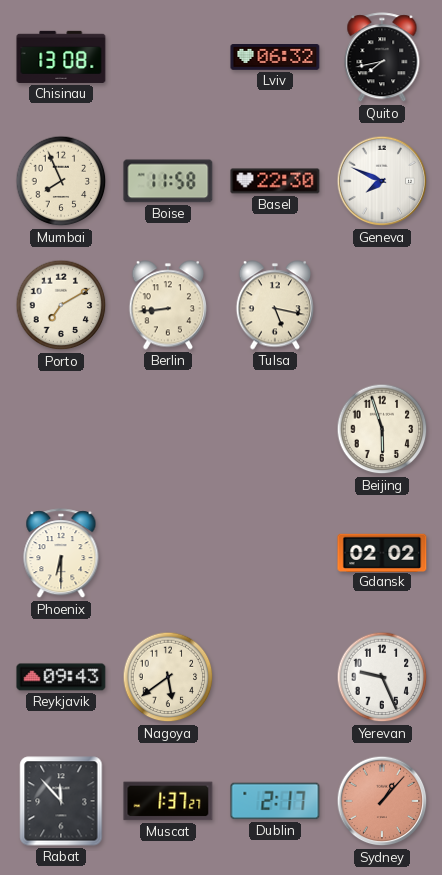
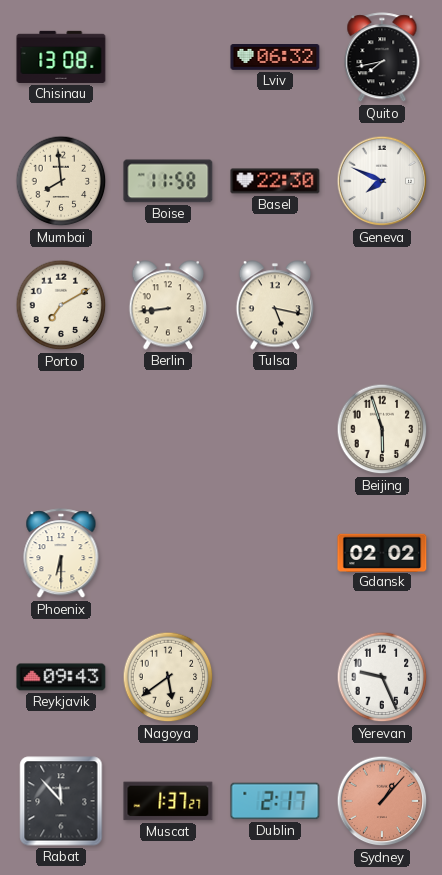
Mumbai: 7:56 -> 7:59
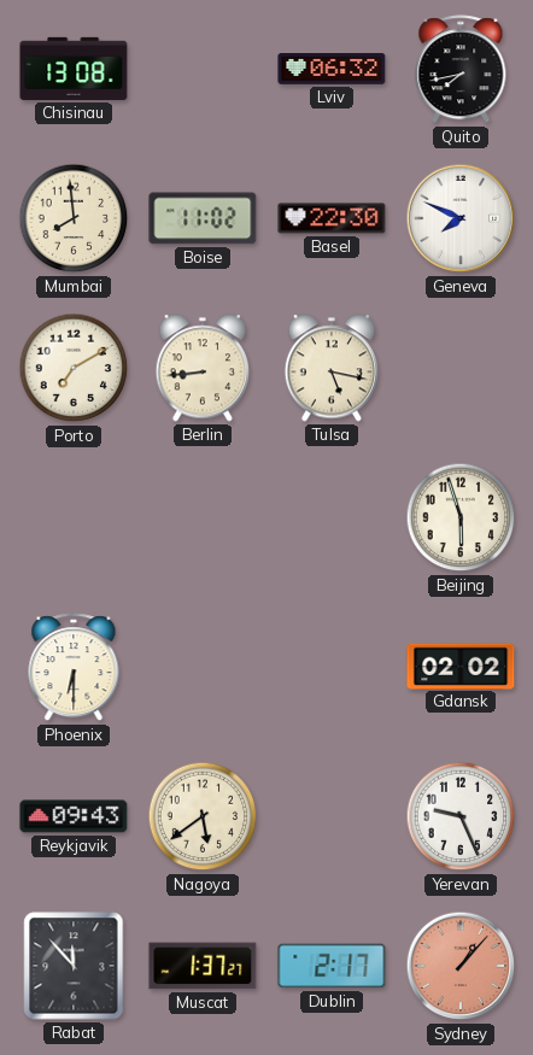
Boise: 11:58 -> 11:02
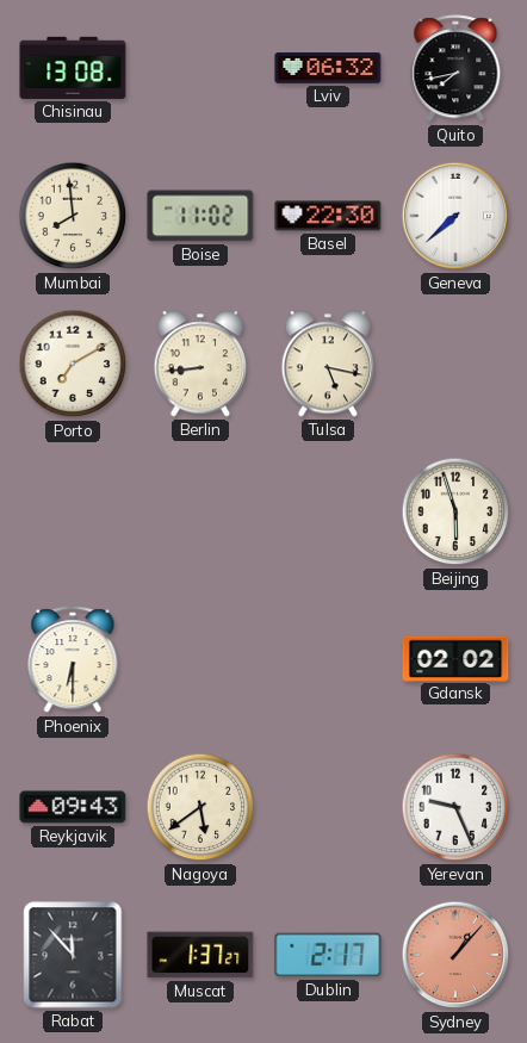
Geneva: 7:49 -> 7:38
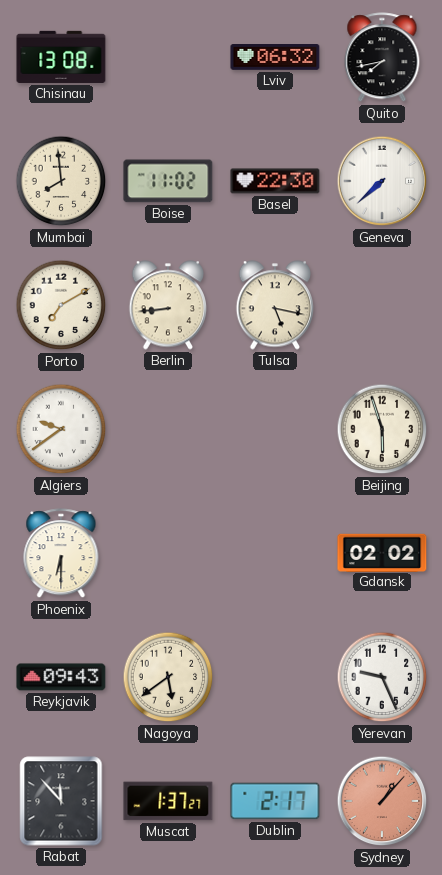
Algiers: none -> 9:39
